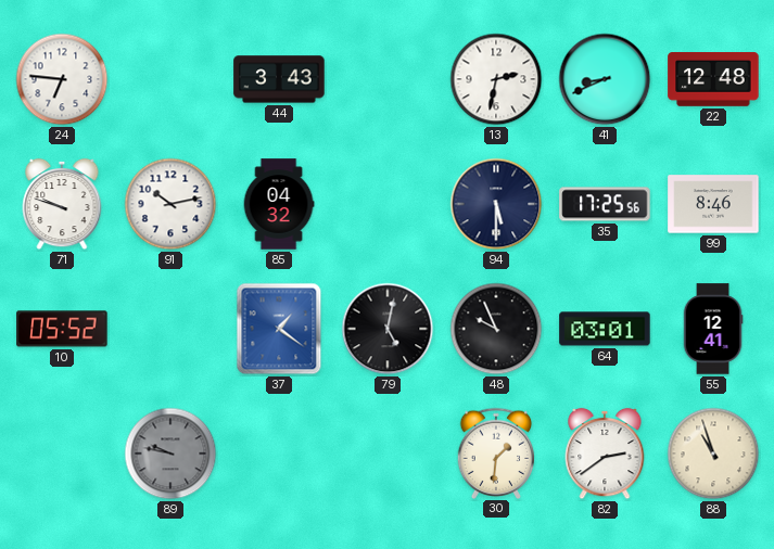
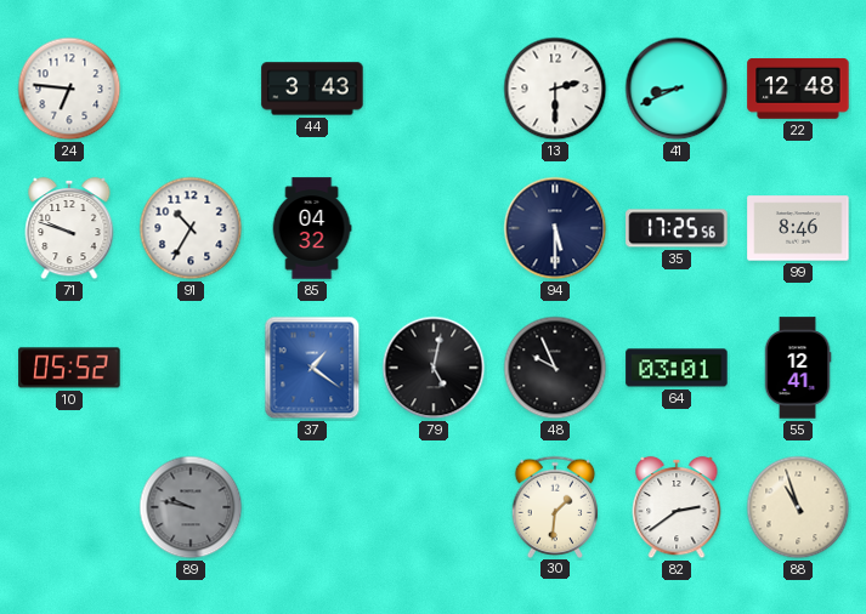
13: 2:32 -> 2:30
91: 10:13 -> 10:35
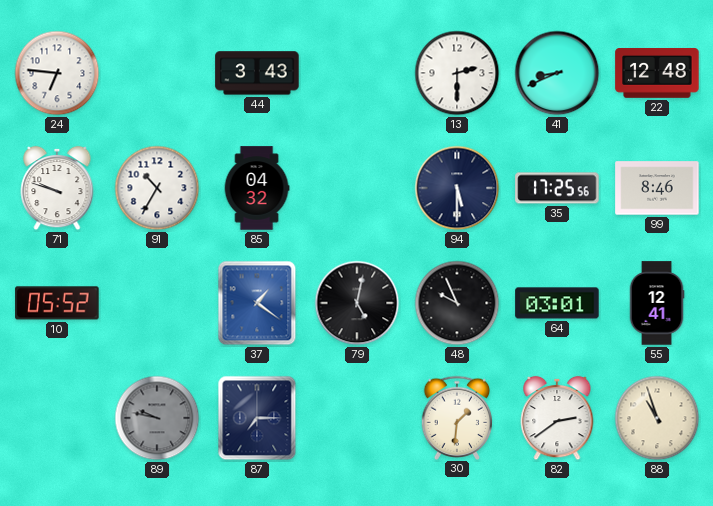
87: none -> 7:15
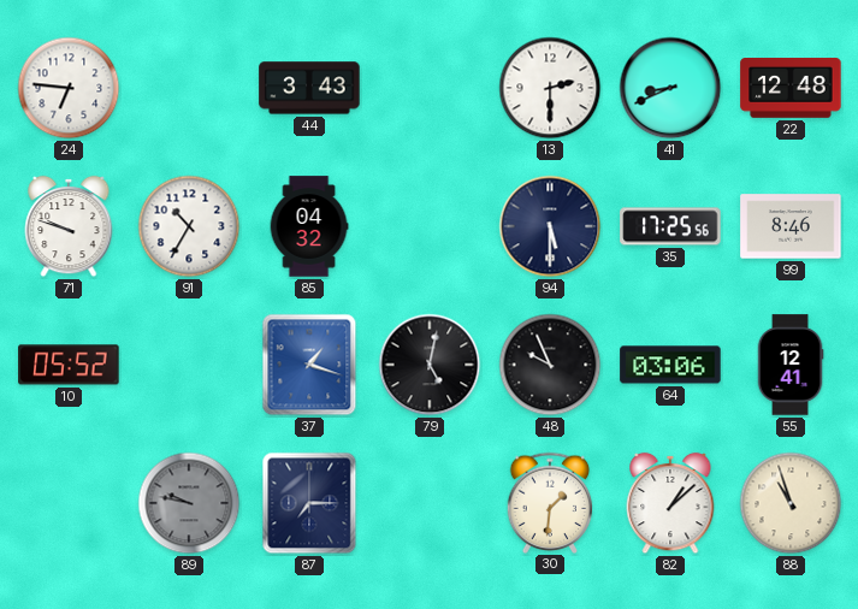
37: 1:21 -> 1:18
64: 03:01 -> 03:06
82: 2:39 -> 1:08
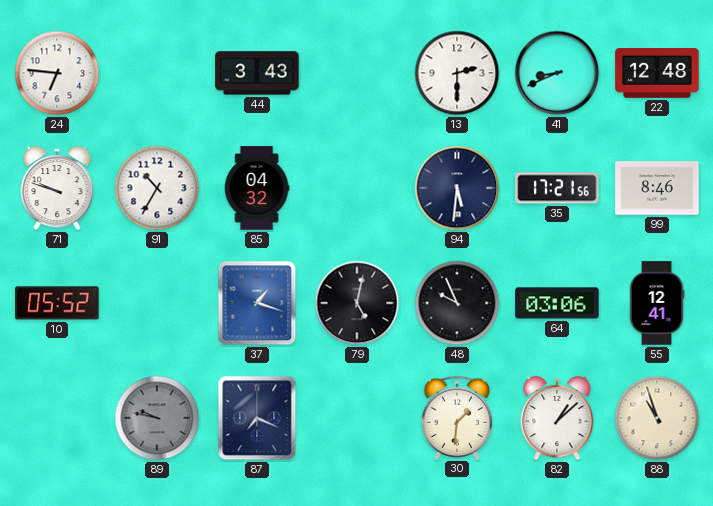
94: 5:30 -> 5:31
35: 17:25 -> 17:21
87: 7:15 -> 7:19
